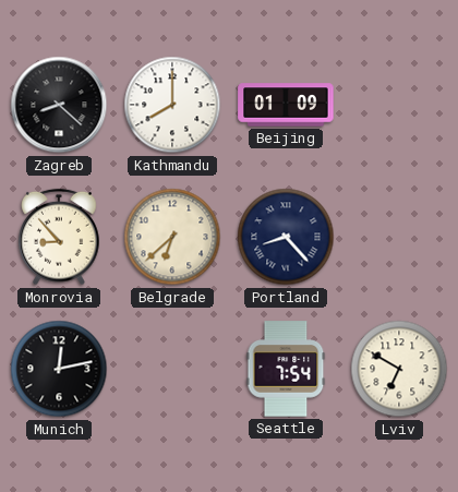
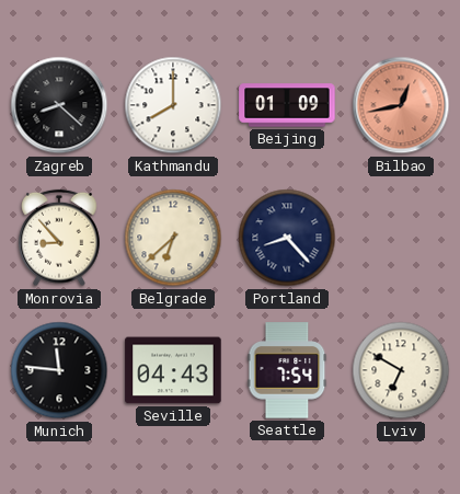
Bilbao: none -> 12:43
Munich: 12:13 -> 11:46
Seville: none -> 04:43
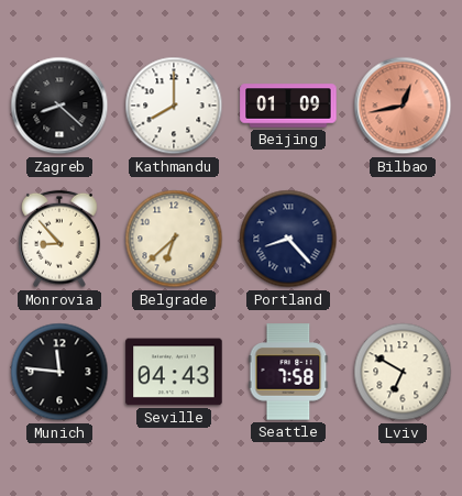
Seattle: 7:54 -> 7:58
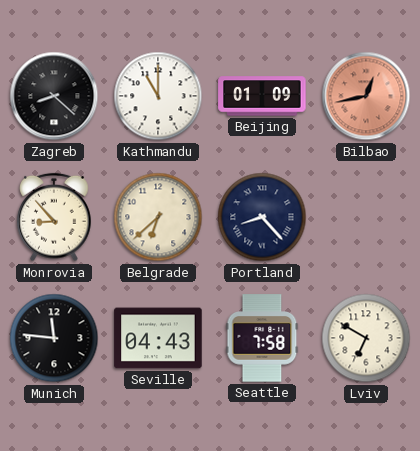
Kathmandu: 8:00 -> 11:00
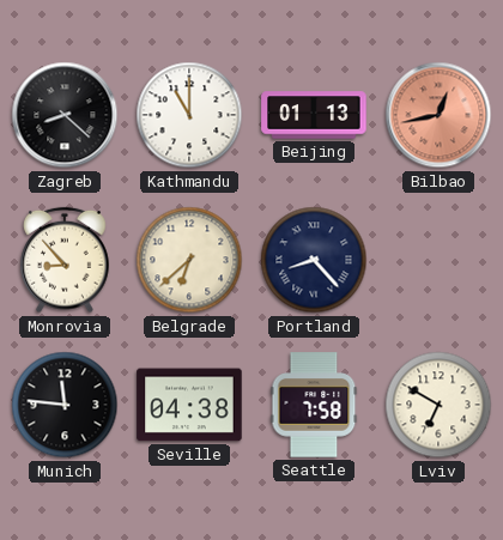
Beijing: 01:09 -> 01:13
Seville: 04:43 -> 04:38
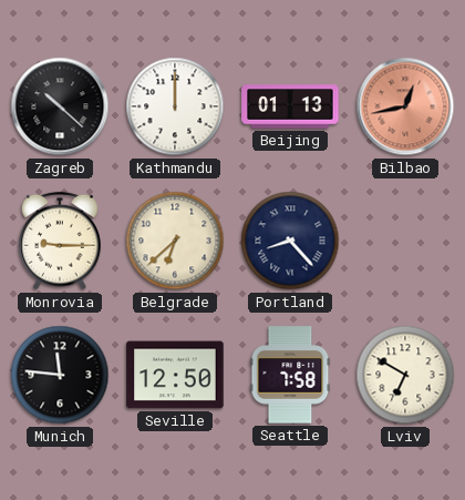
Zagreb: 8:22 -> 10:22
Kathmandu: 11:00 -> 12:00
Monrovia: 8:53 -> 9:15
Seville: 04:38 -> 12:50
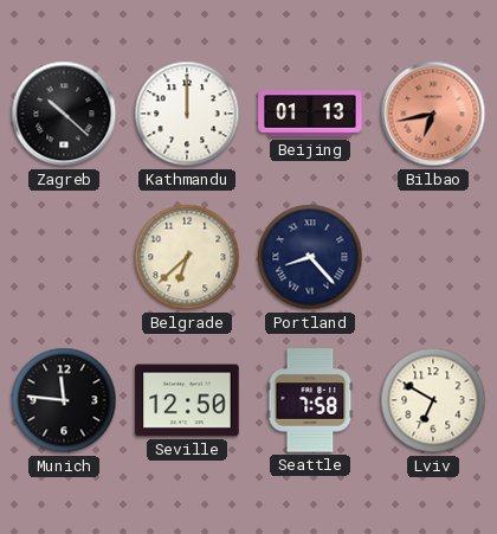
Bilbao: 12:43 -> 6:43
Monrovia: 9:15 -> none
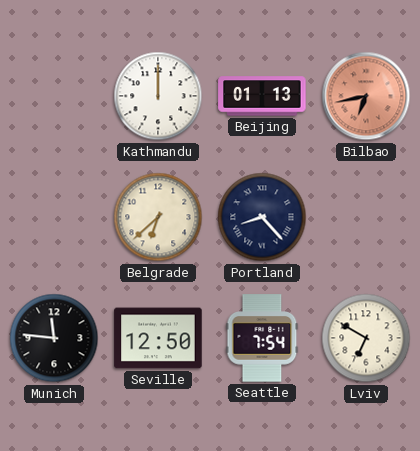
Zagreb: 10:22 -> none
Seattle: 7:58 -> 7:54
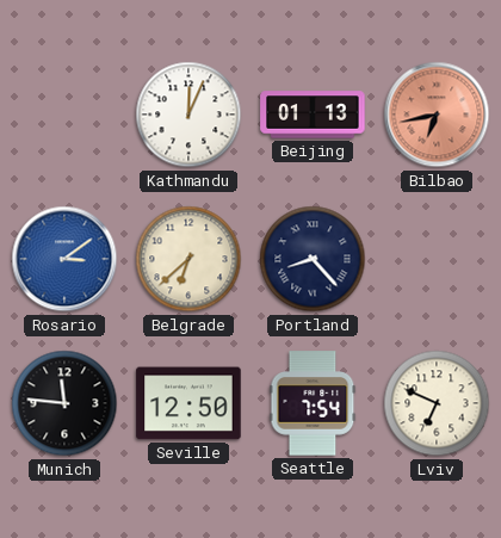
Kathmandu: 12:00 -> 12:04
Rosario: none -> 3:09
Lviv: 6:50 -> 6:49
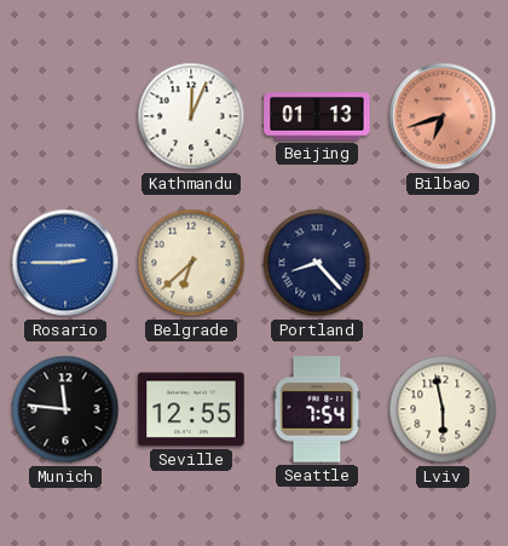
Bilbao: 6:43 -> 6:42
Rosario: 3:09 -> 2:45
Seville: 12:50 -> 12:55
Lviv: 6:49 -> 5:58
